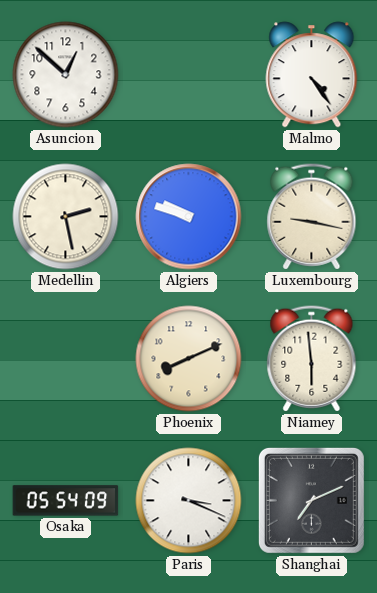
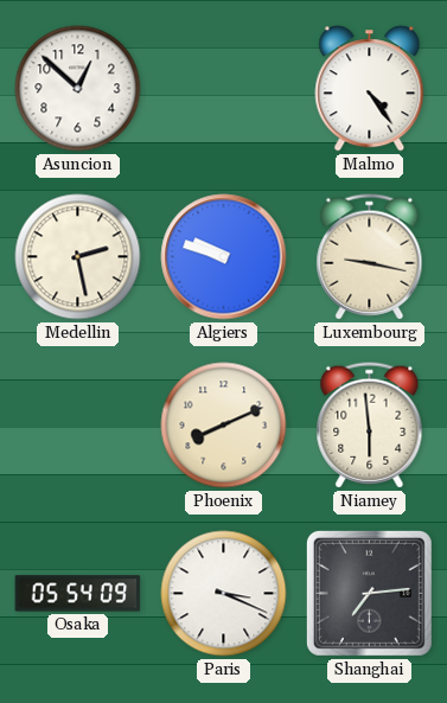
Shanghai: 7:11 -> 7:14
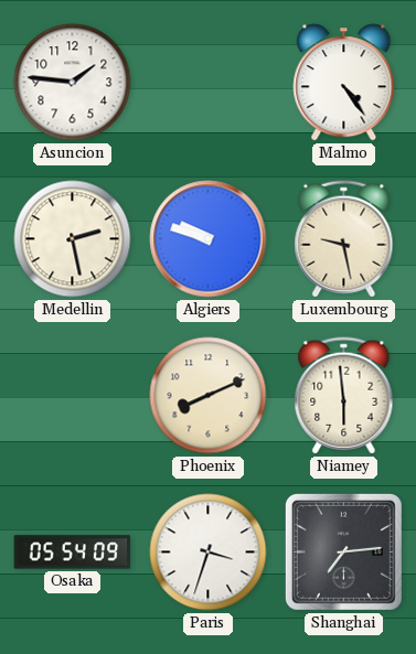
Asuncion: 12:52 -> 1:46
Luxembourg: 9:17 -> 9:28
Paris: 3:19 -> 3:33
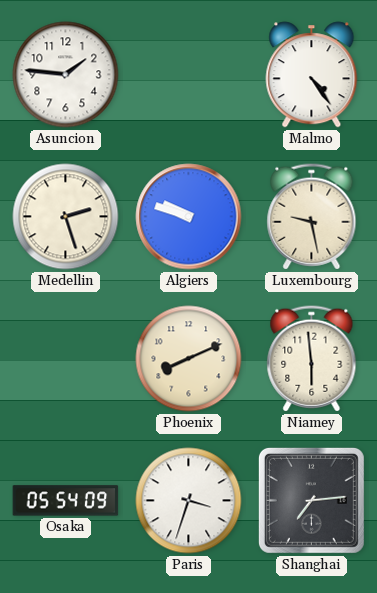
Medellin: 2:28 -> 2:27
